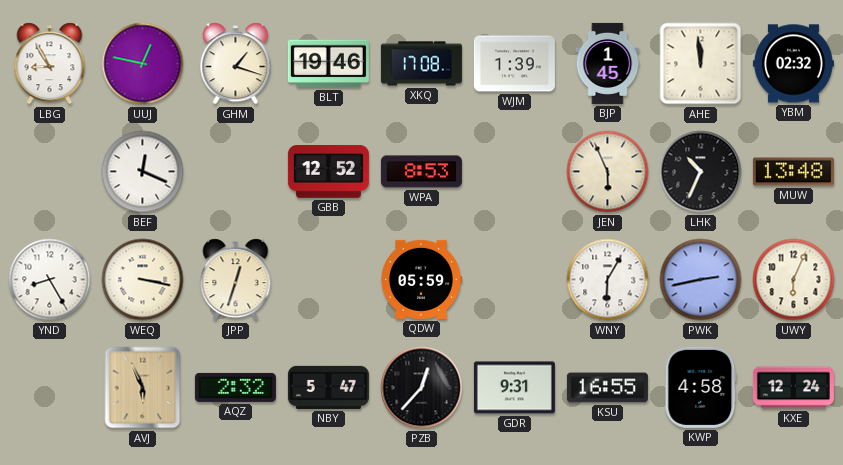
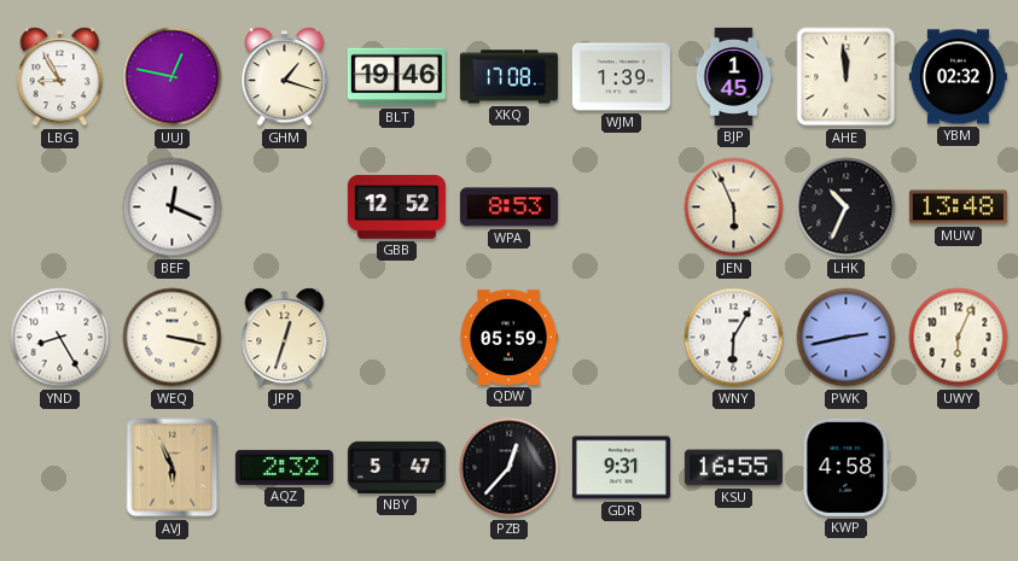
KXE: 12:24 -> none
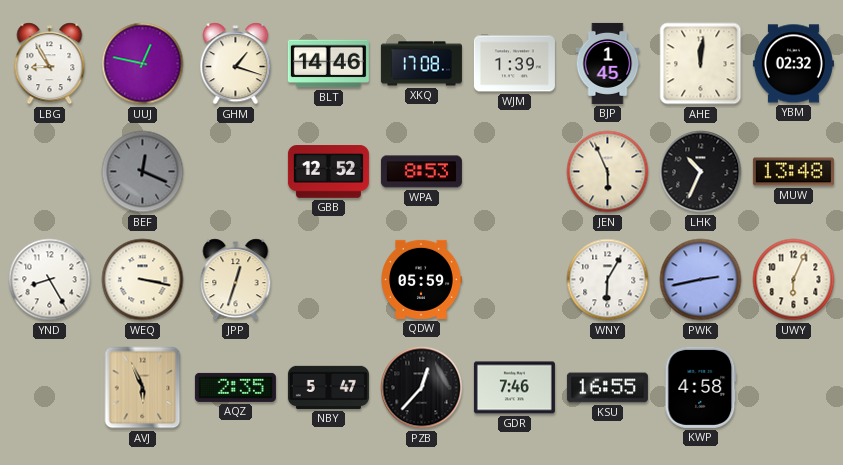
BLT: 19:46 -> 14:46
AHE: 11:59 -> 12:01
BEF dial: white -> grey
AQZ: 2:32 -> 2:35
GDR: 9:31 -> 7:46
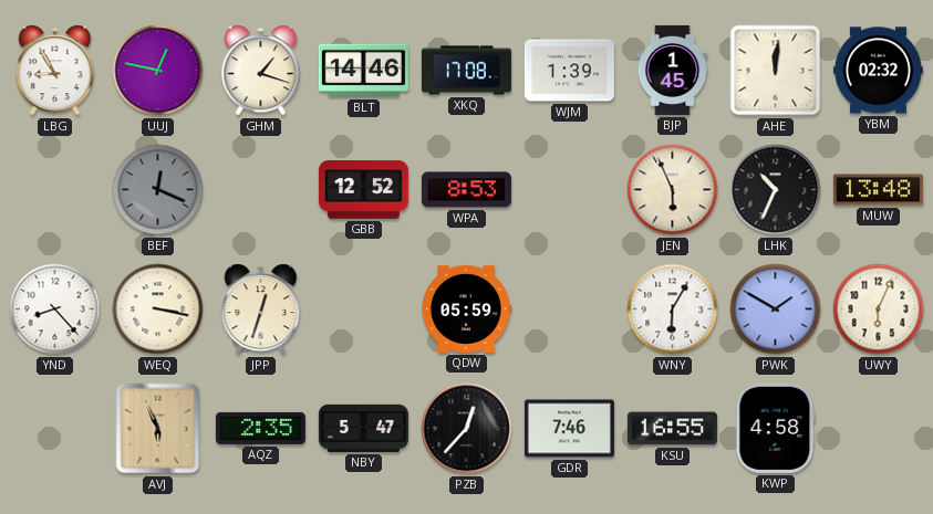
YND: 8:25 -> 8:23
PWK: 2:43 -> 1:50
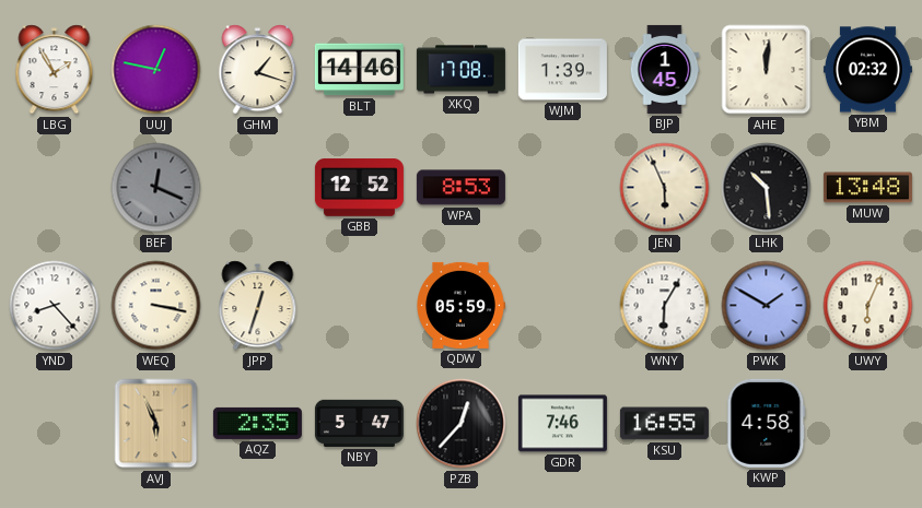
LBG: 8:55 -> 1:55
LHK: 10:34 -> 10:29
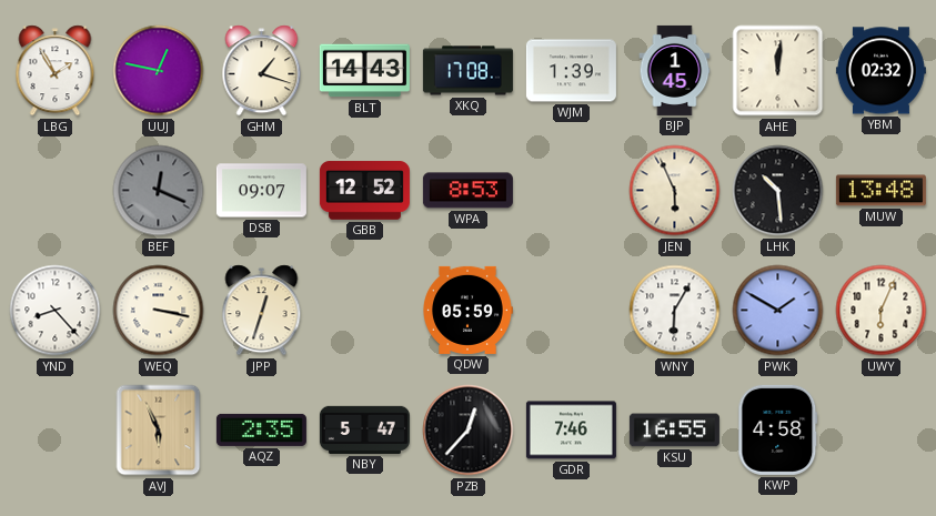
BLT: 14:46 -> 14:43
DSB: none -> 09:07
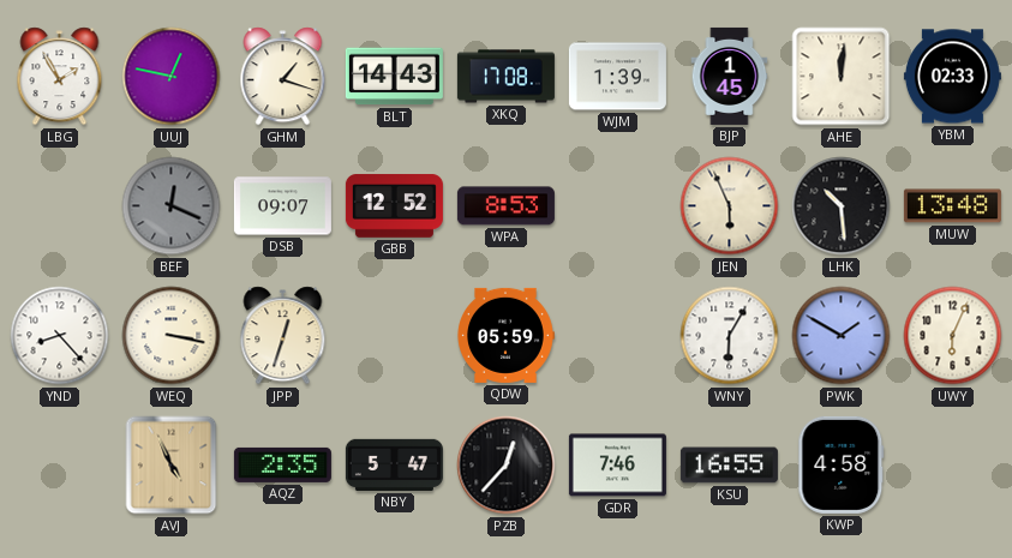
YBM: 02:32 -> 02:33
AVJ: 5:56 -> 4:56
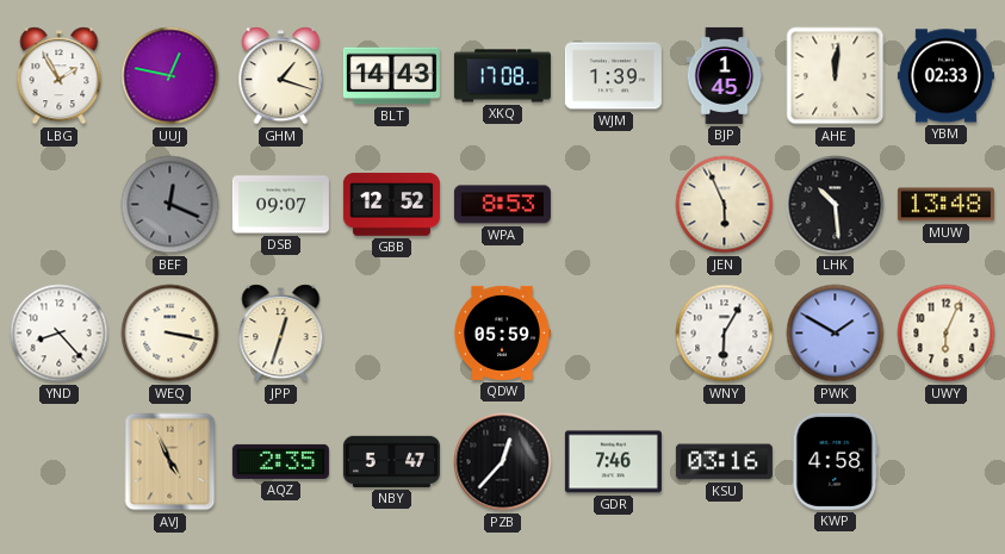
KSU: 16:55 -> 03:16
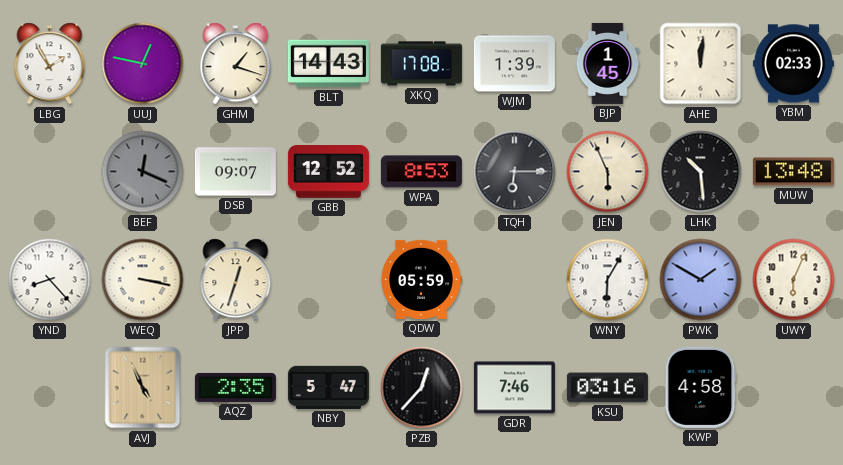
TQH: none -> 6:15
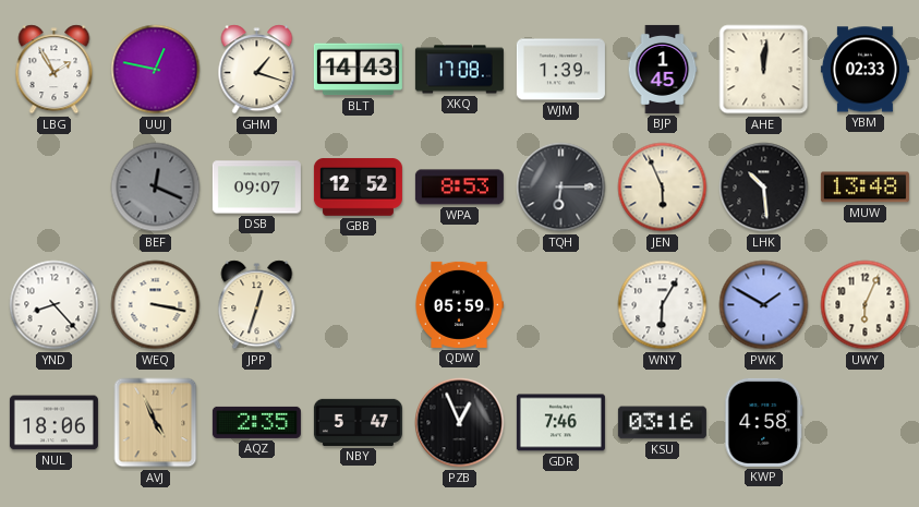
NUL: none -> 18:06
PZB: 12:37 -> 12:56
